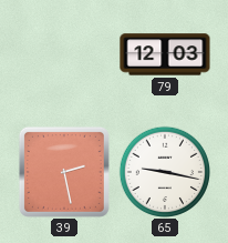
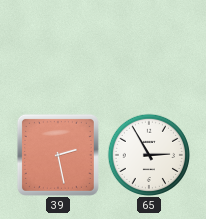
79: 12:03 -> none
65: 9:17 -> 2:55
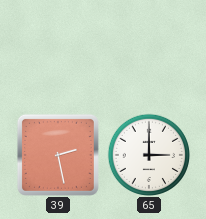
65: 2:55 -> 3:00
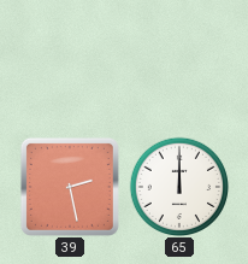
65: 3:00 -> 12:00
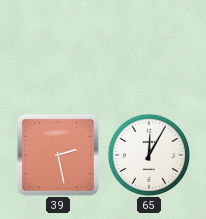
65: 12:00 -> 12:05
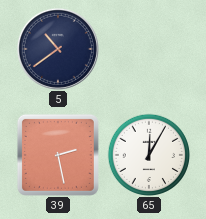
5: none -> 10:39
